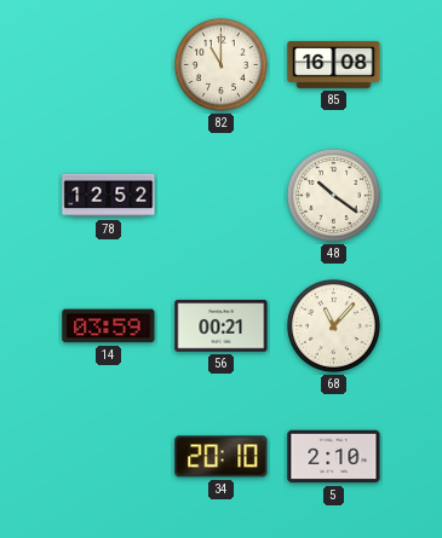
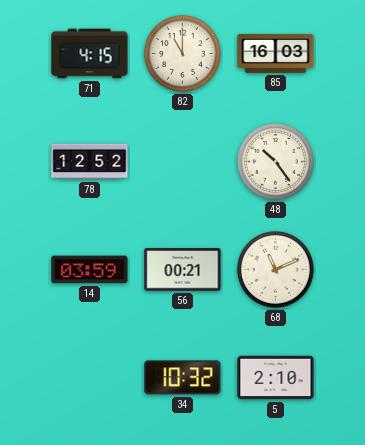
71: none -> 4:15
85: 16:08 -> 16:03
48: 10:21 -> 10:24
68: 11:07 -> 11:11
34: 20:10 -> 10:32
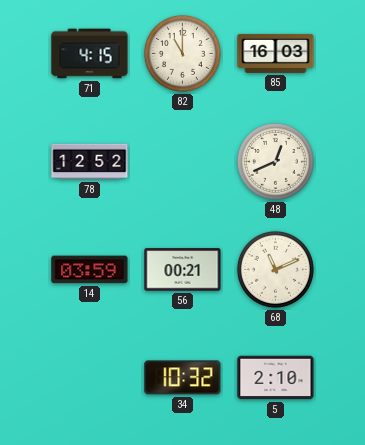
48: 10:24 -> 12:41
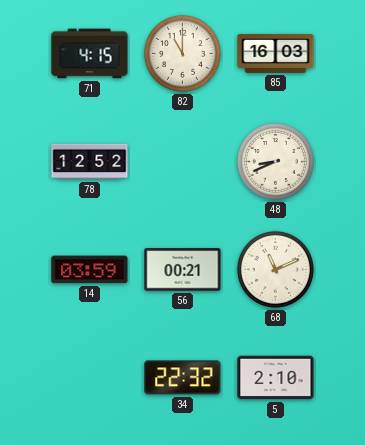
48: 12:41 -> 8:41
34: 10:32 -> 22:32
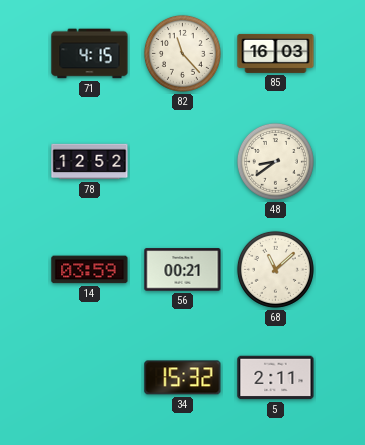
82: 11:00 -> 11:23
48: 8:41 -> 8:39
68: 11:11 -> 11:08
34: 22:32 -> 15:32
5: 2:10 -> 2:11
